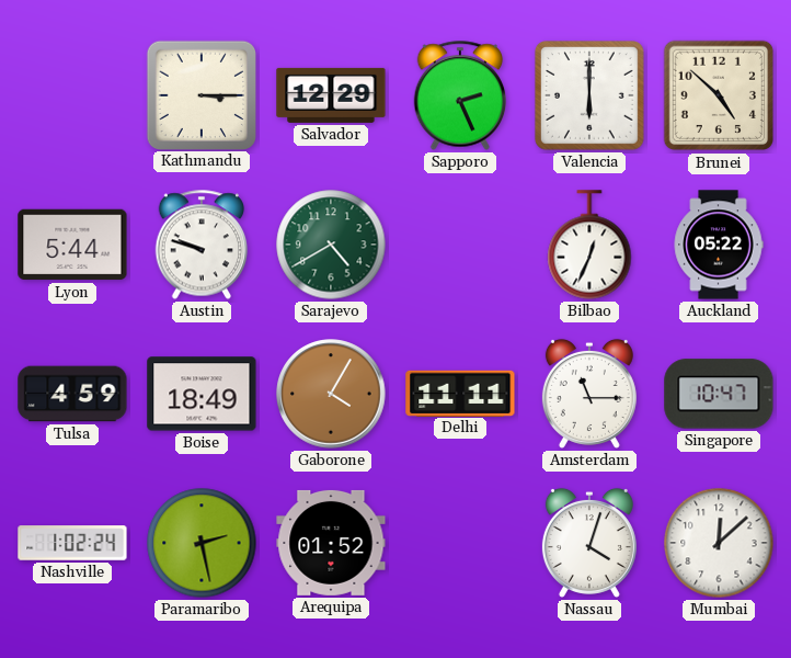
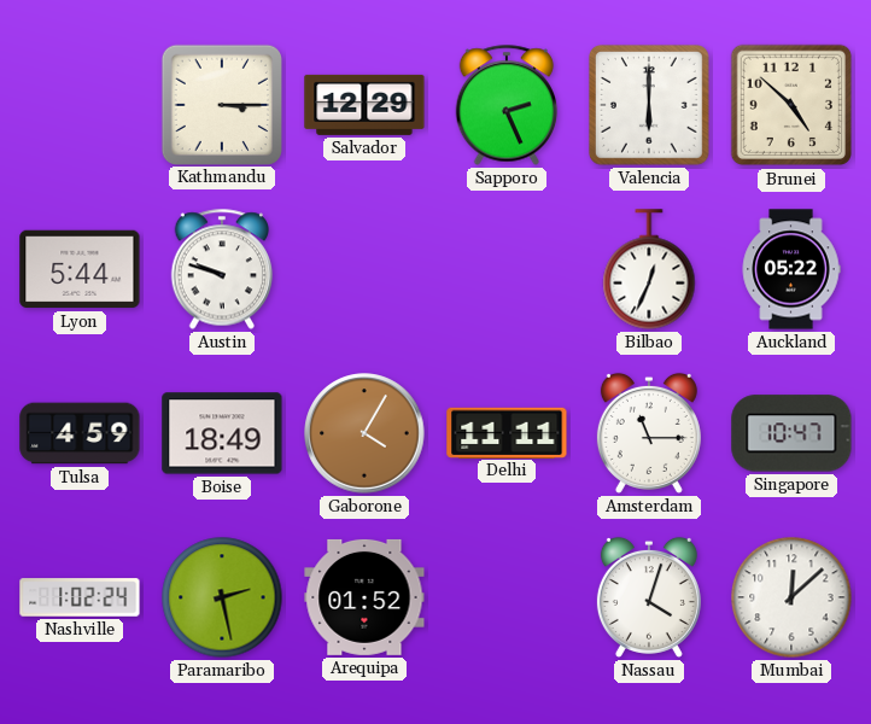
Sarajevo: 4:40 -> none
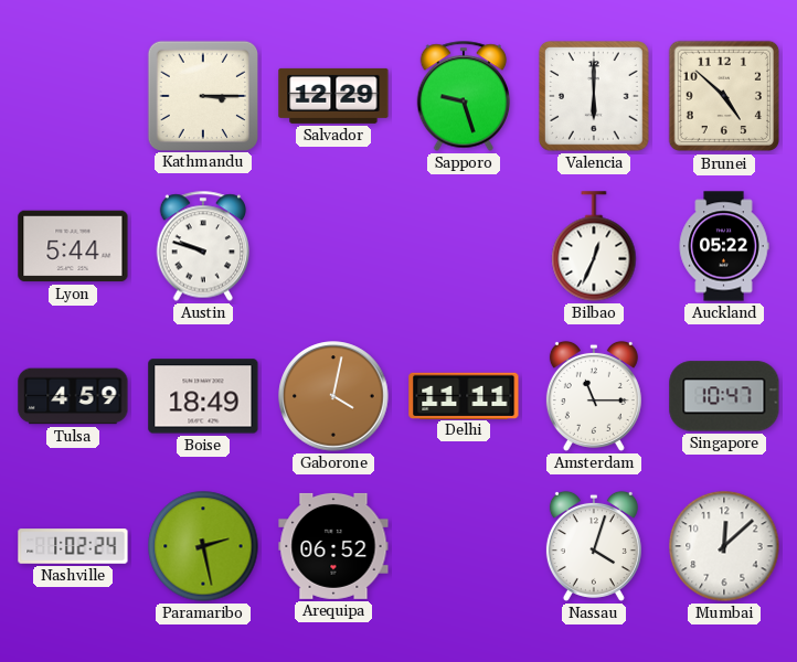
Sapporo: 2:26 -> 9:27
Gaborone: 4:05 -> 4:02
Arequipa: 01:52 -> 06:52
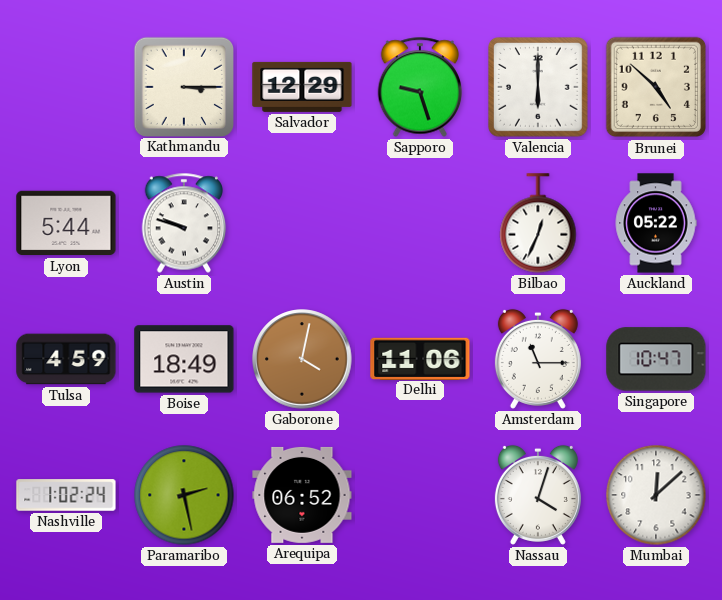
Delhi: 11:11 -> 11:06
